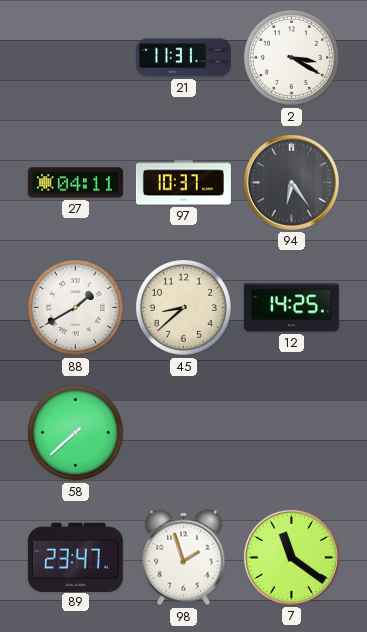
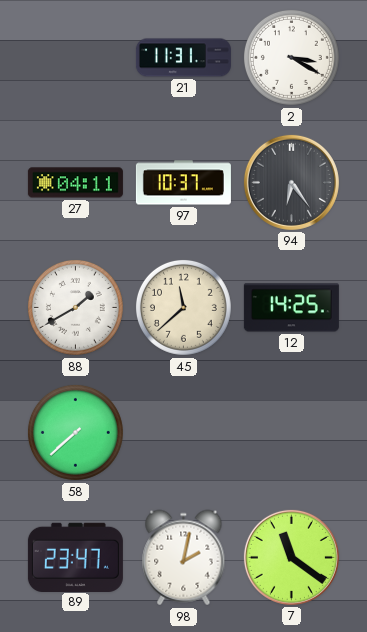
45: 8:38 -> 11:38
98: 1:57 -> 2:02
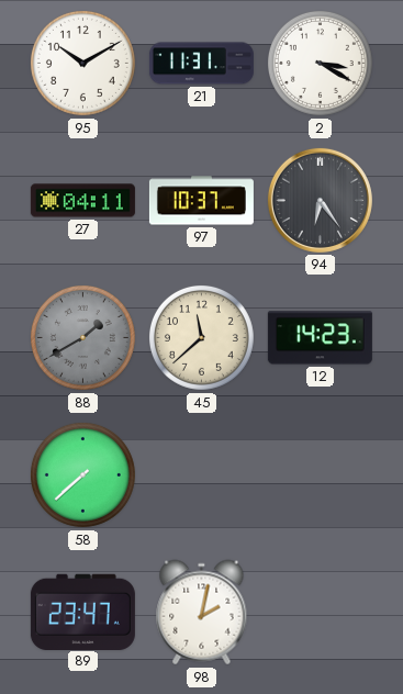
95: none -> 10:10
88 dial: white -> grey
12: 14:25 -> 14:23
7: 11:21 -> none
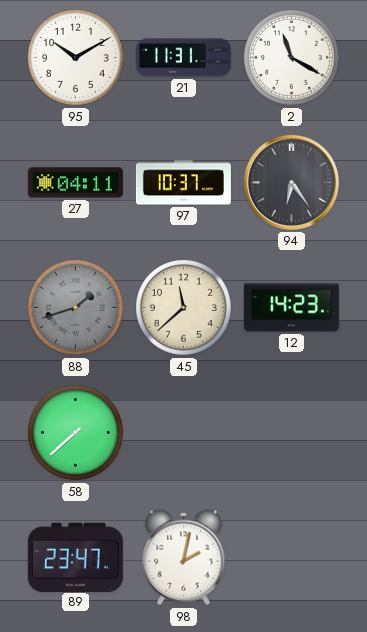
2: 3:20 -> 11:20
88: 1:40 -> 1:42
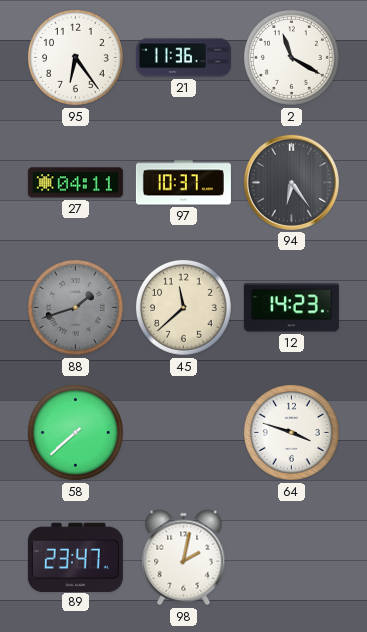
95: 10:10 -> 6:24
21: 11:31 -> 11:36
64: none -> 3:48
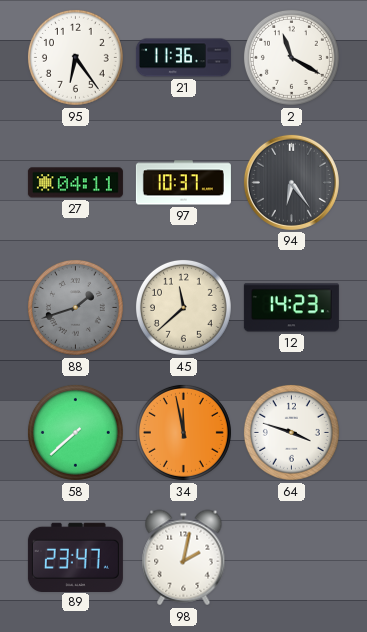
34: none -> 11:58
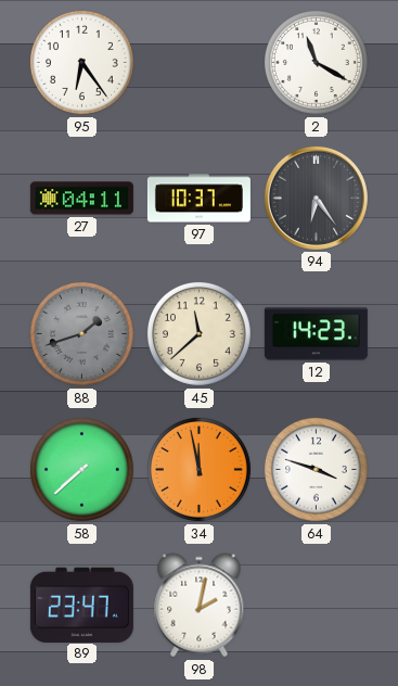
21: 11:36 -> none
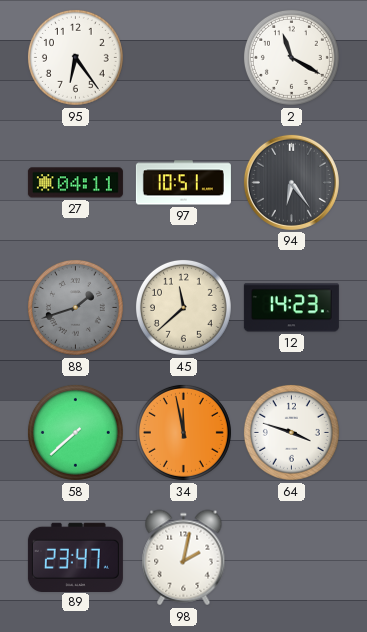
97: 10:37 -> 10:51
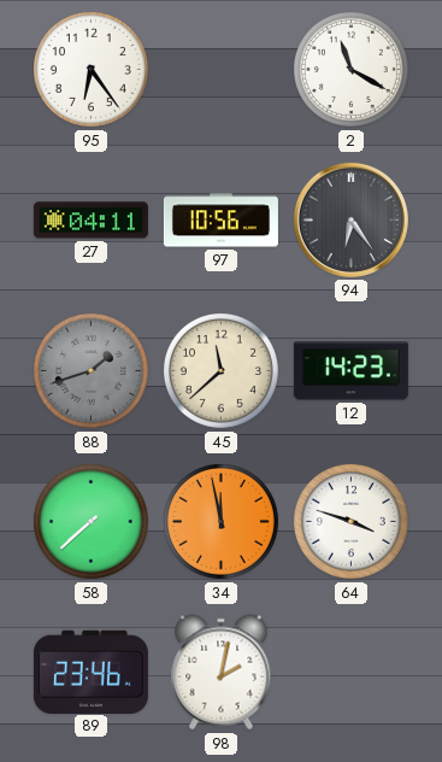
97: 10:51 -> 10:56
89: 23:47 -> 23:46
